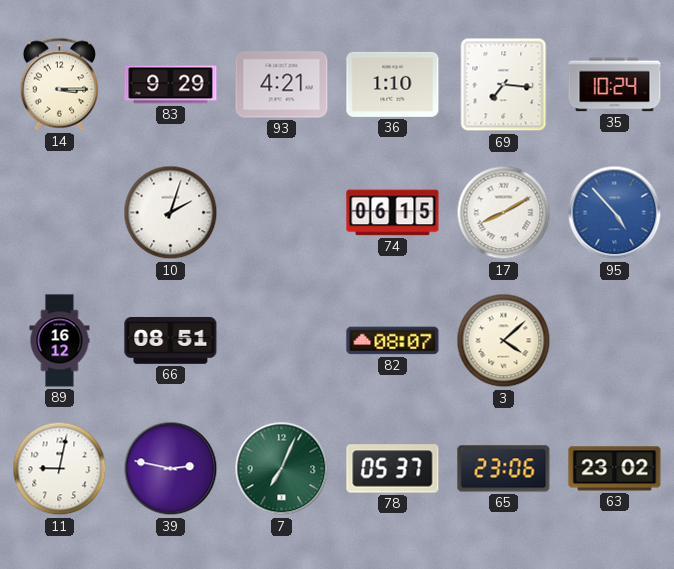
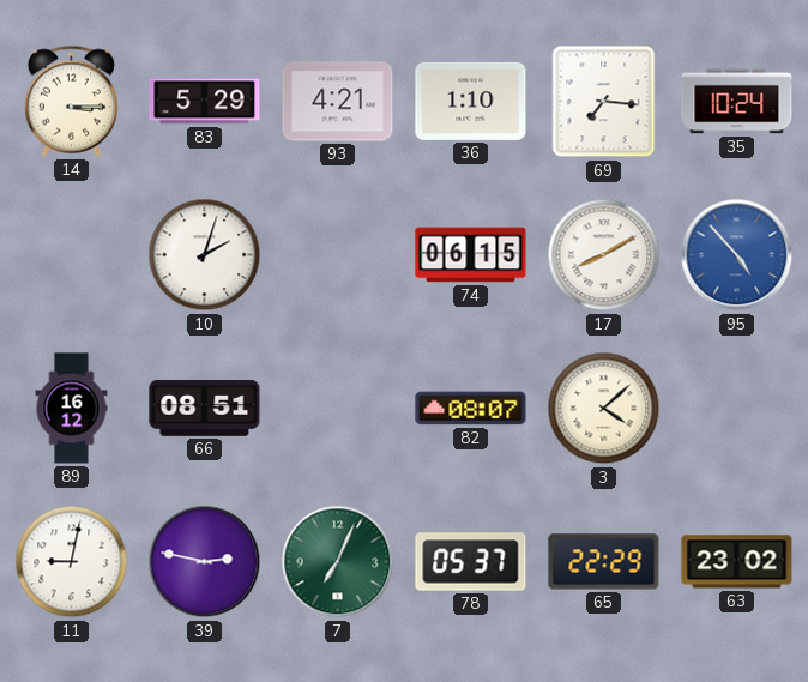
83: 9:29 -> 5:29
65: 23:06 -> 22:29
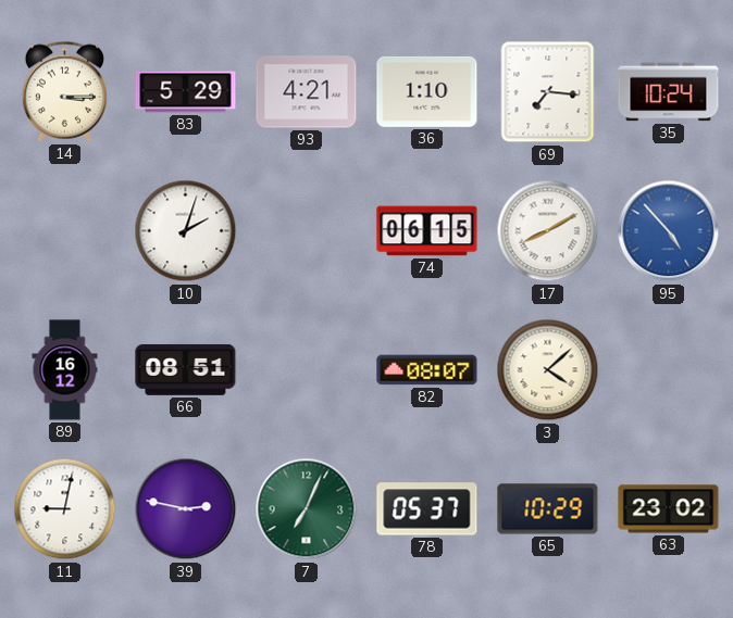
65: 22:29 -> 10:29
